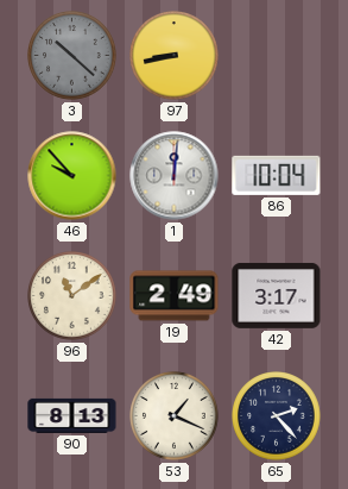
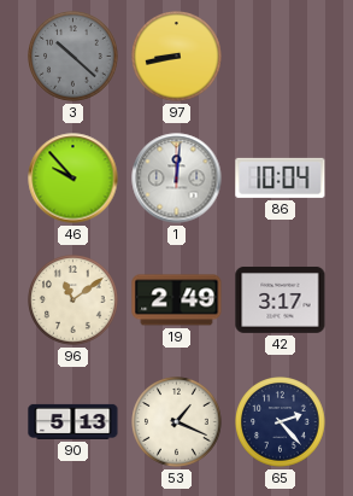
90: 8:13 -> 5:13
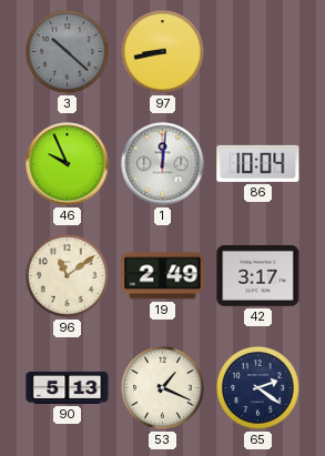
46: 9:53 -> 9:56
65: 2:23 -> 2:21
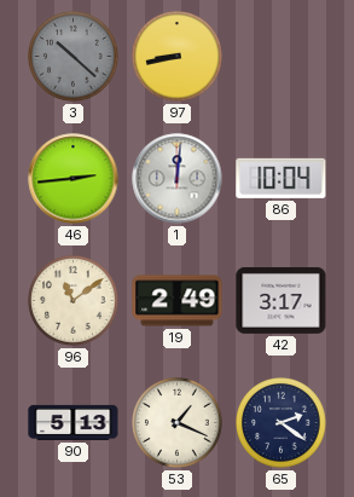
46: 9:56 -> 2:44
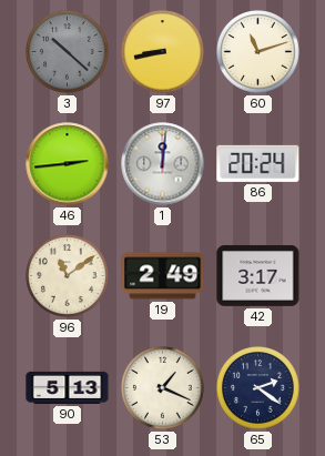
60: none -> 11:12
86: 10:04 -> 20:24
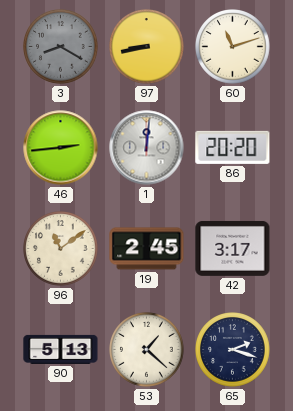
3: 10:22 -> 8:20
86: 20:24 -> 20:20
19: 2:49 -> 2:45
53: 1:19 -> 1:22
65: 2:21 -> 2:18
